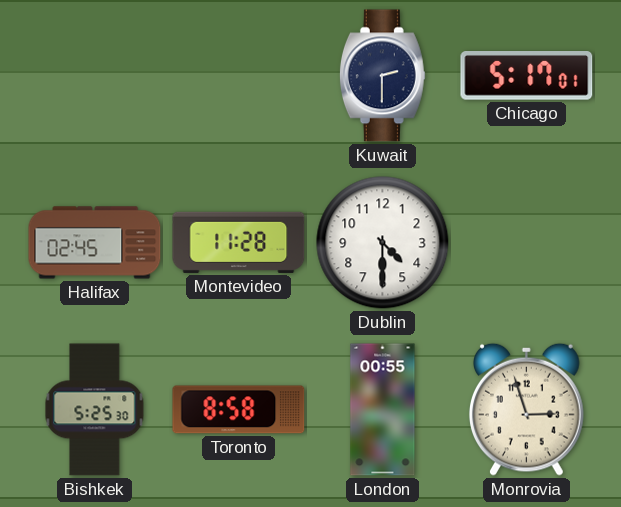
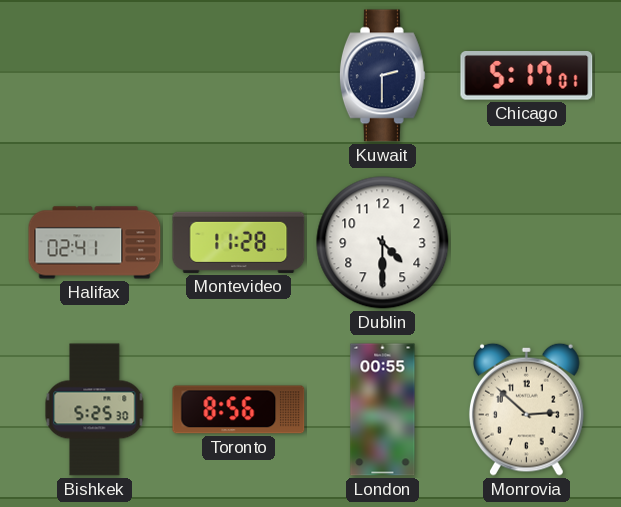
Halifax: 02:45 -> 02:41
Toronto: 8:58 -> 8:56
Monrovia: 2:57 -> 2:52
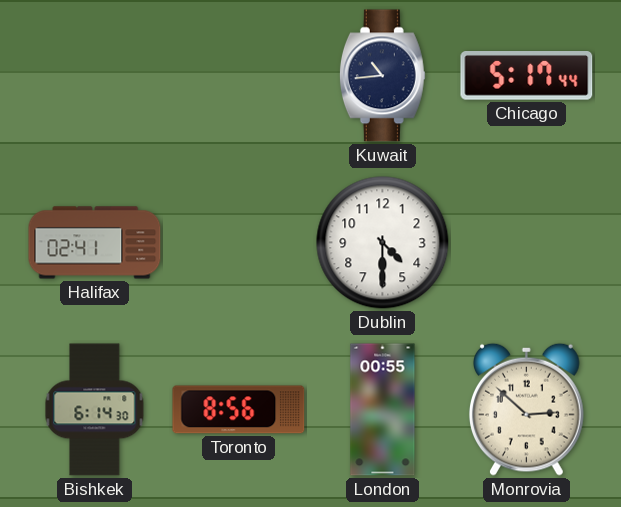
Kuwait: 2:30 -> 10:44
Chicago: 5:17:01 -> 5:17:44
Montevideo: 11:28 -> none
Bishkek: 5:25 -> 6:14
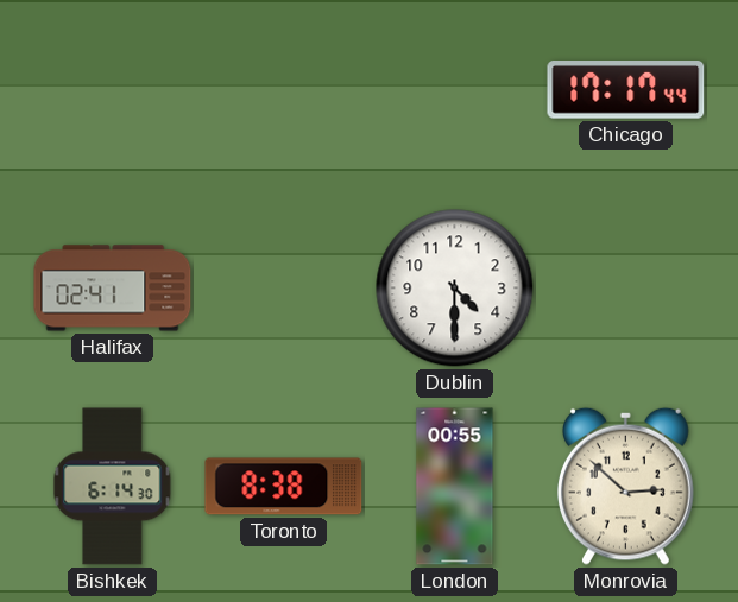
Kuwait: 10:44 -> none
Chicago: 5:17 -> 17:17
Toronto: 8:56 -> 8:38
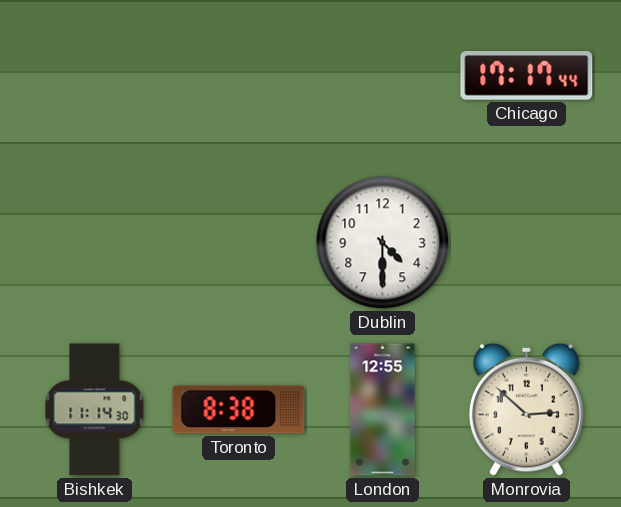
Halifax: 02:41 -> none
Bishkek: 6:14 -> 11:14
London: 00:55 -> 12:55
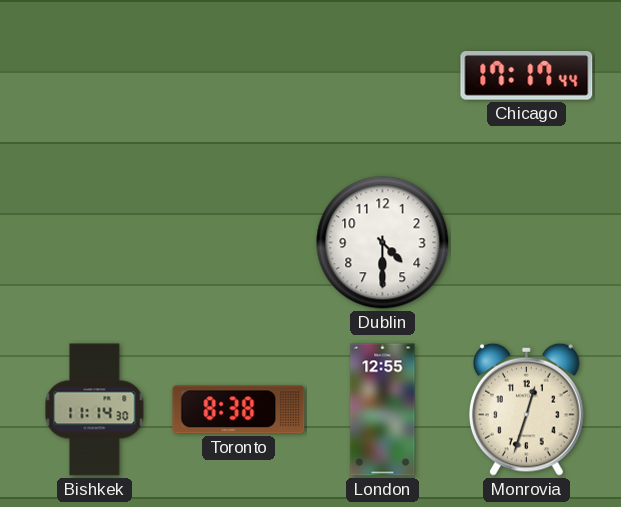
Monrovia: 2:52 -> 12:33
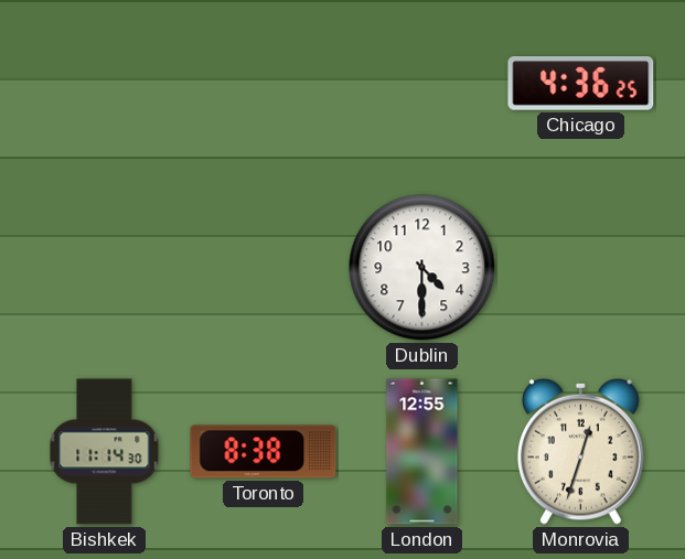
Chicago: 17:17 -> 4:36
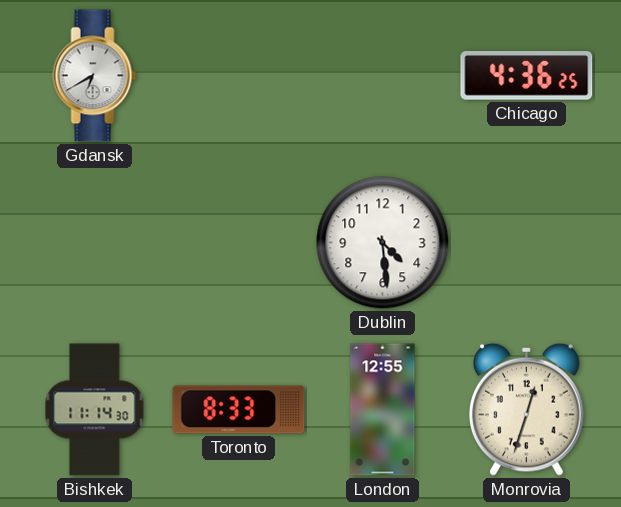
Gdansk: none -> 6:40
Dublin: 4:30 -> 4:29
Toronto: 8:38 -> 8:33
